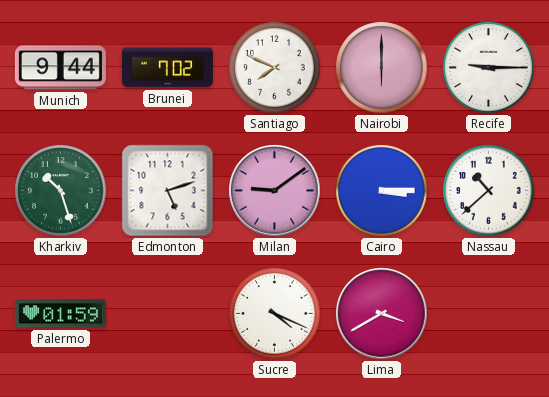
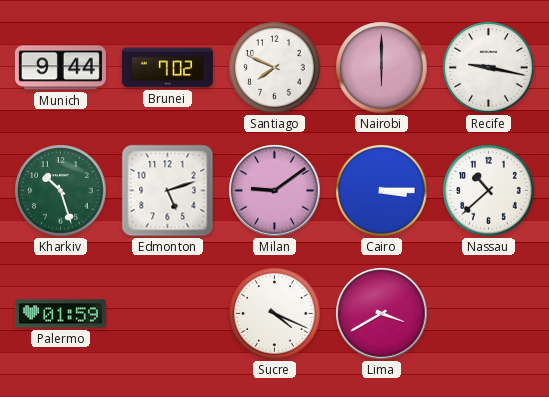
Recife: 9:15 -> 9:17
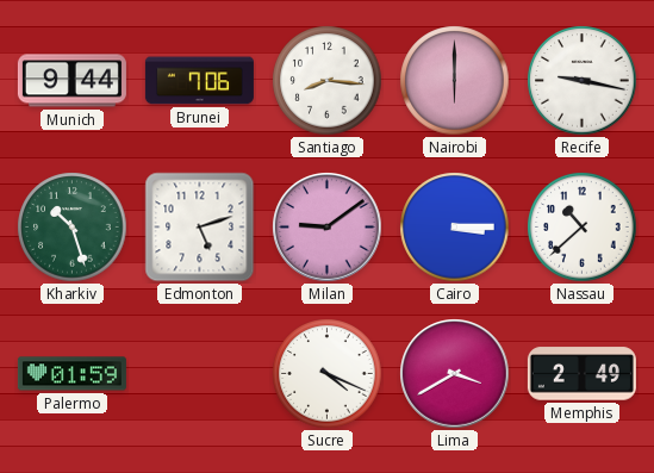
Brunei: 7:02 -> 7:06
Santiago: 7:49 -> 8:16
Memphis: none -> 2:49
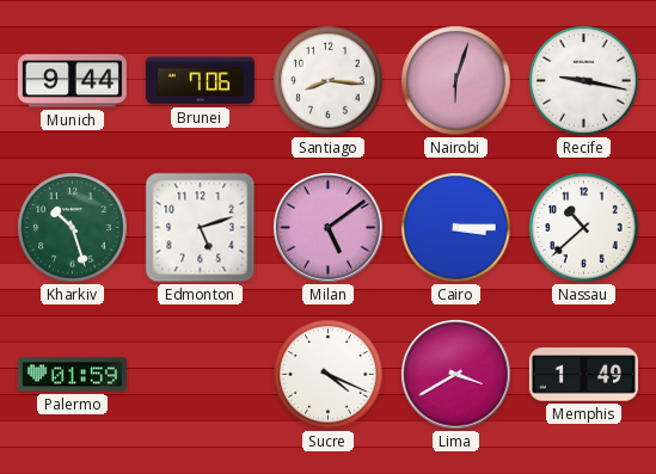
Nairobi: 6:00 -> 6:03
Milan: 9:09 -> 5:09
Memphis: 2:49 -> 1:49
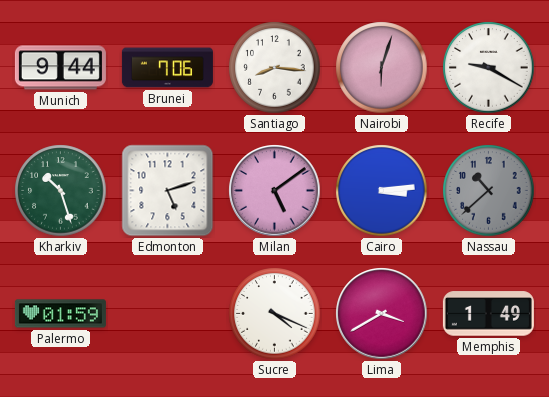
Recife: 9:17 -> 9:20
Cairo: 3:15 -> 3:14
Nassau dial: white -> grey
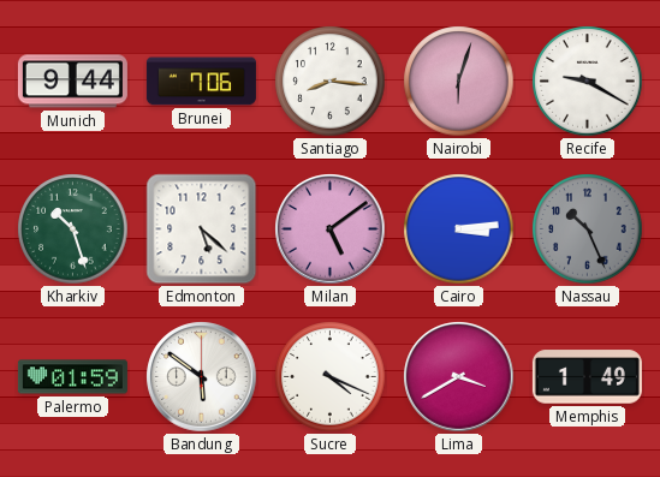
Edmonton: 5:12 -> 5:22
Nassau: 10:38 -> 10:26
Bandung: none -> 5:51
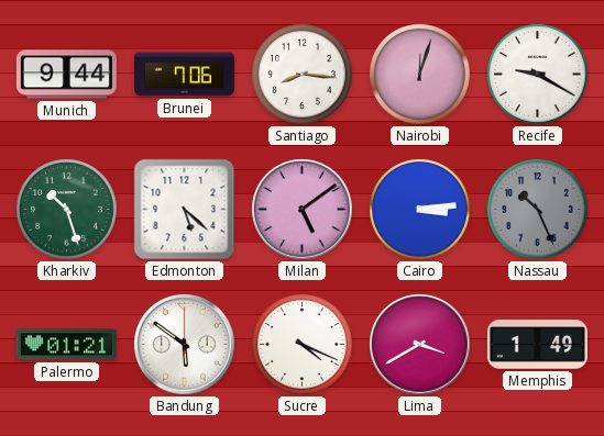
Nairobi: 6:03 -> 12:03
Palermo: 01:59 -> 01:21
